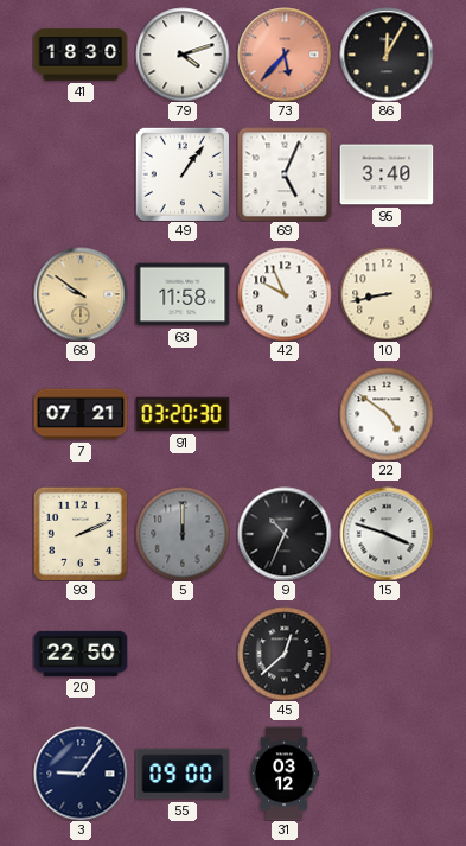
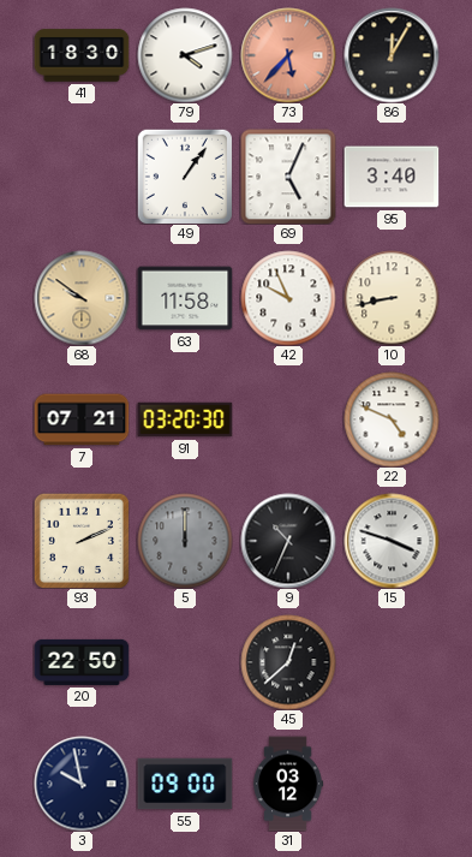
22: 4:51 -> 4:49
3: 9:06 -> 9:58
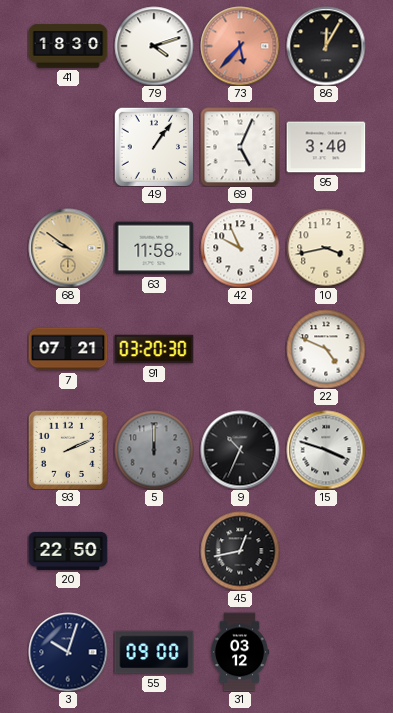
10: 8:43 -> 3:43
45: 12:38 -> 12:43
3: 9:58 -> 10:03
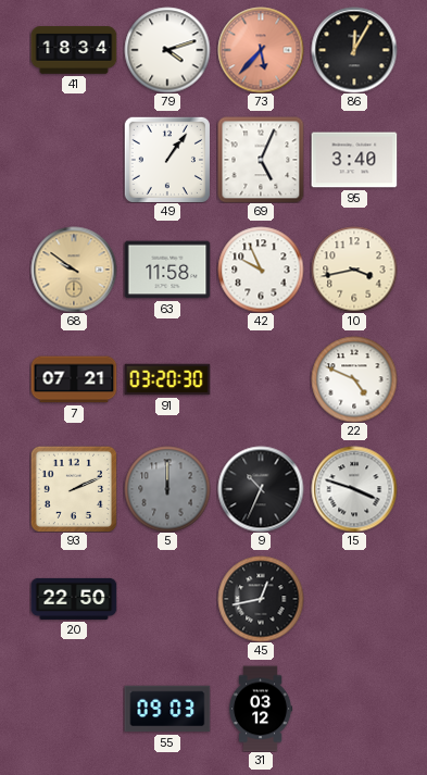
41: 18:30 -> 18:34
3: 10:03 -> none
55: 09:00 -> 09:03
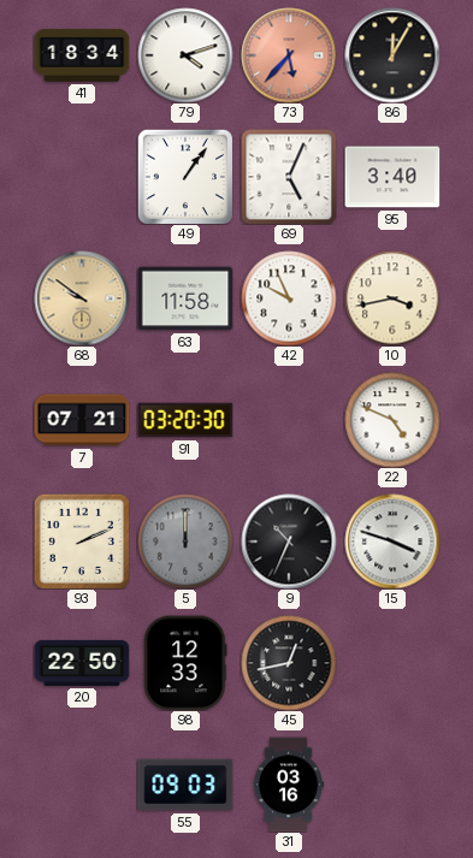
98: none -> 12:33
31: 03:12 -> 03:16
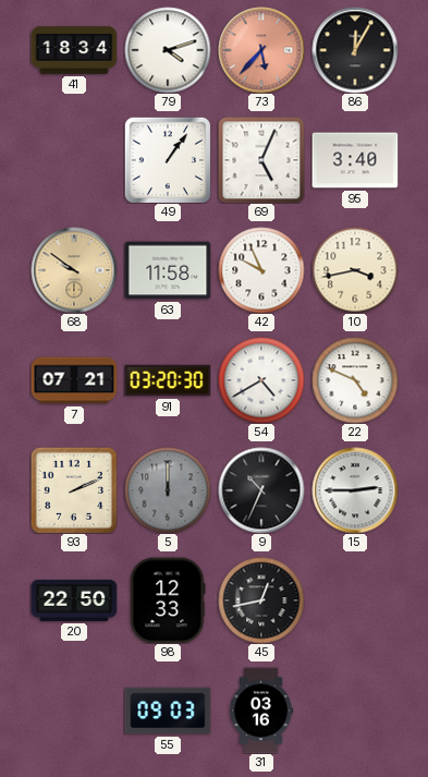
54: none -> 4:40
15: 3:48 -> 2:45
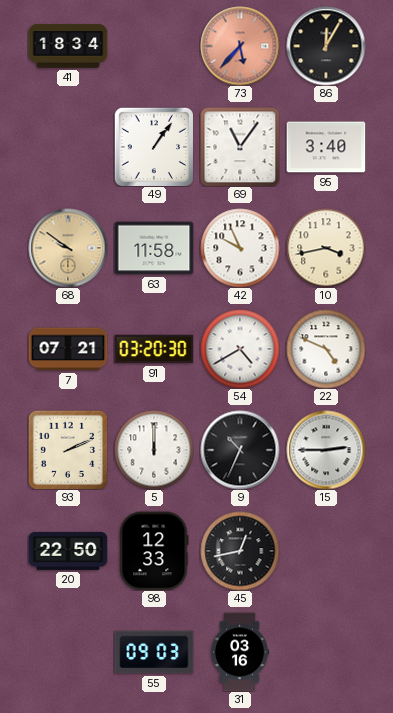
79: 4:12 -> none
69: 5:04 -> 11:06
5 dial: grey -> white
